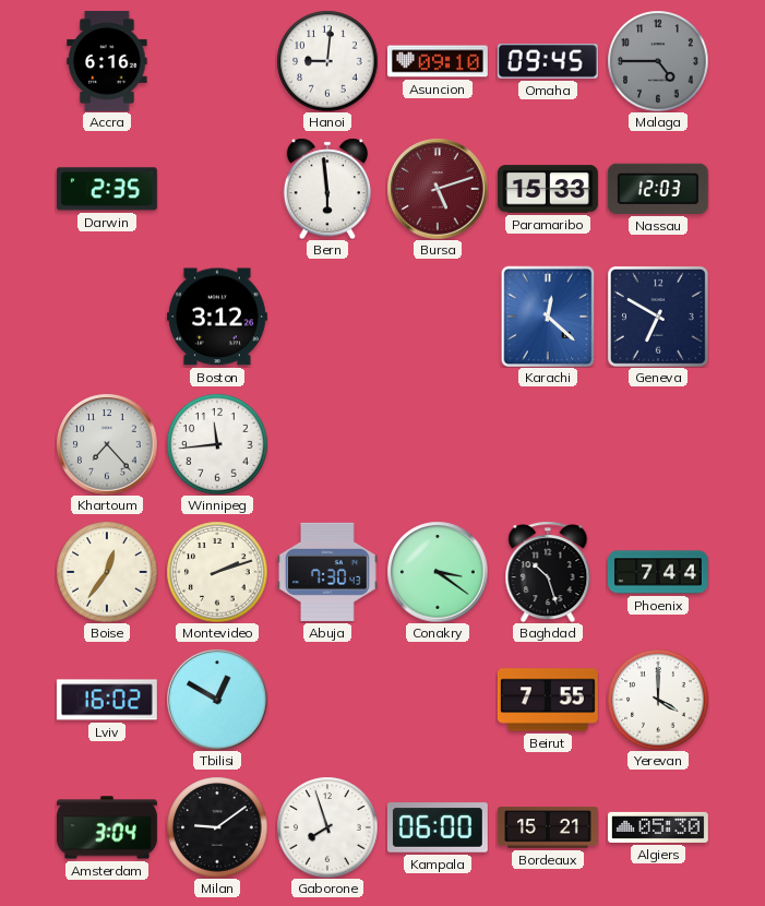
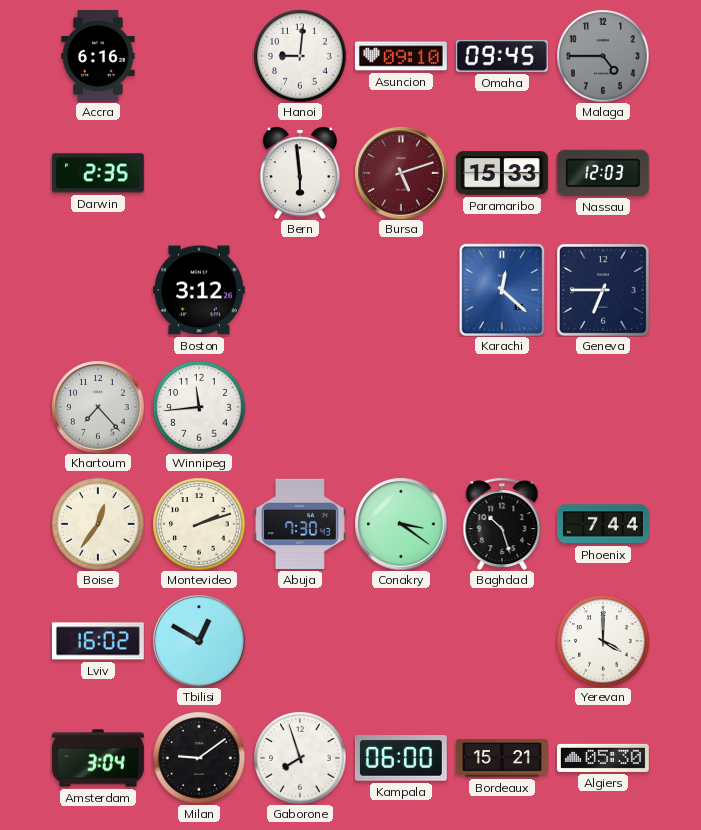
Geneva: 6:50 -> 6:45
Beirut: 7:55 -> none
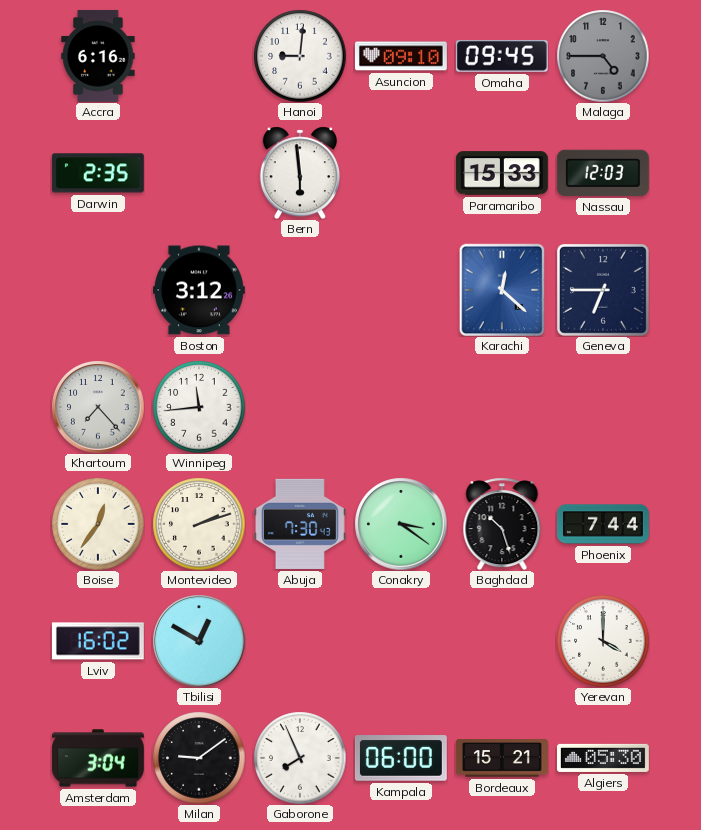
Bursa: 5:12 -> none
Gaborone: 7:57 -> 7:56
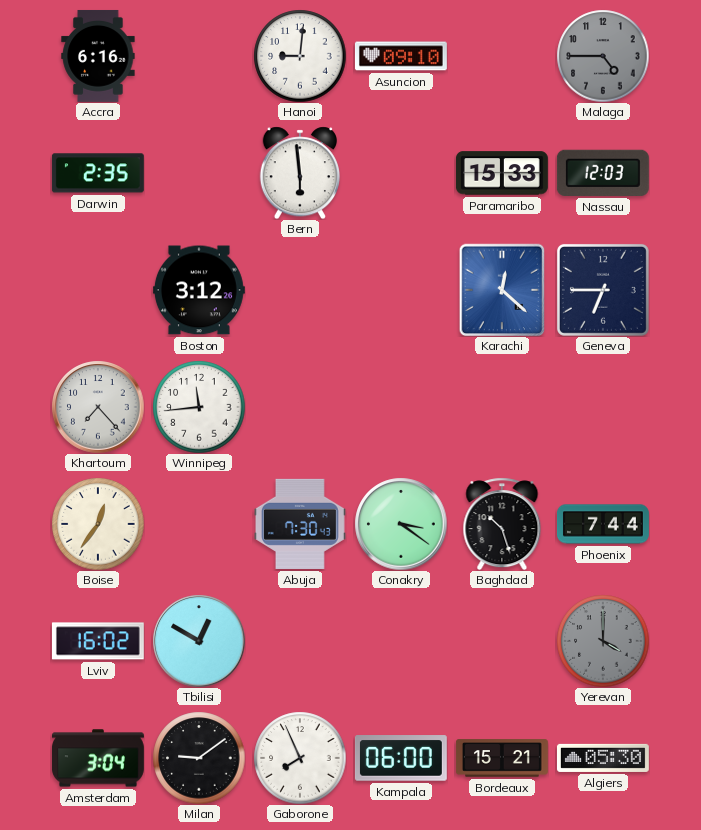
Omaha: 09:45 -> none
Montevideo: 2:12 -> none
Yerevan dial: white -> grey
